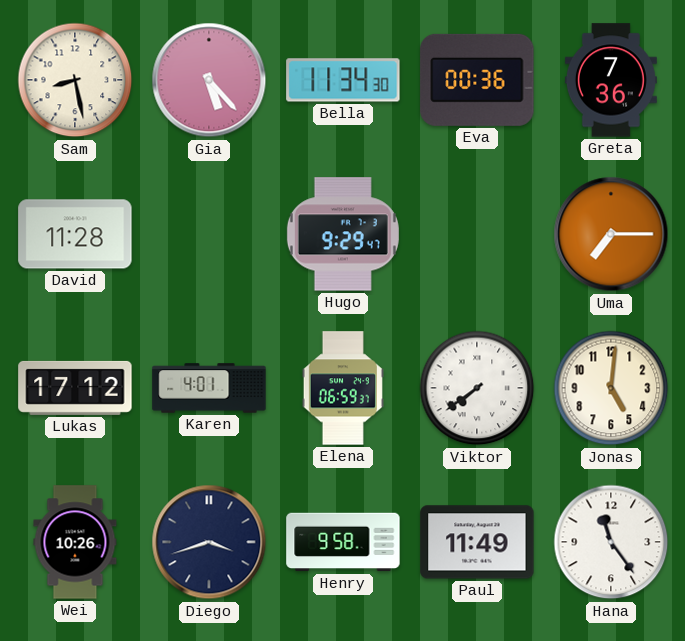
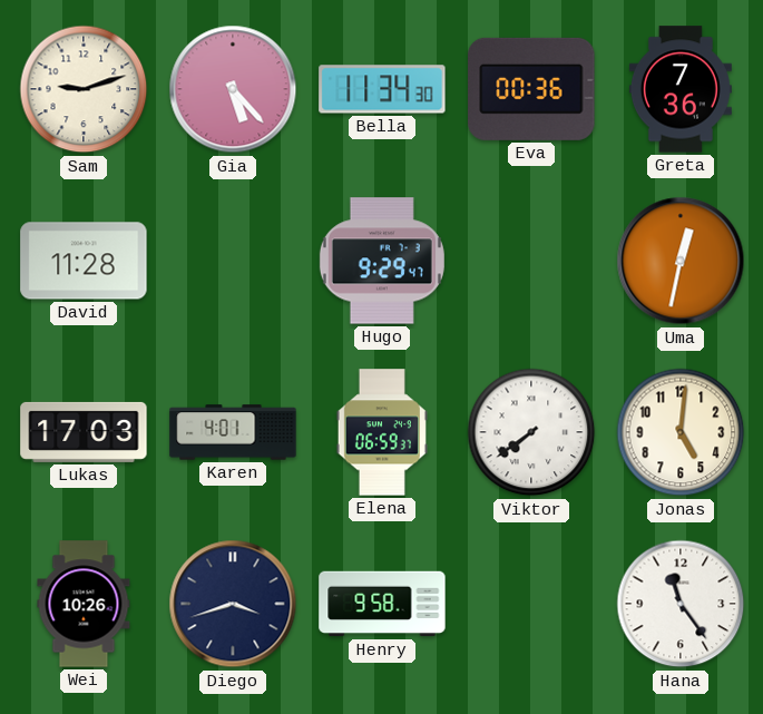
Sam: 8:28 -> 9:12
Uma: 7:15 -> 12:32
Lukas: 17:12 -> 17:03
Paul: 11:49 -> none
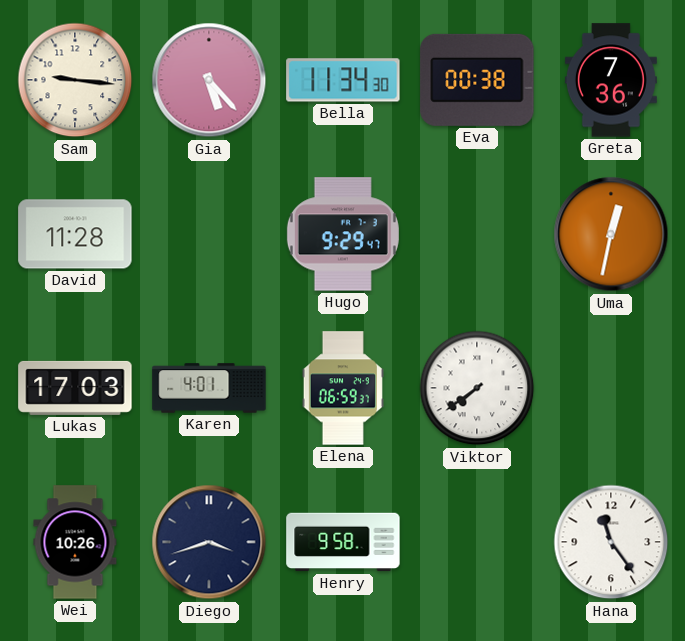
Sam: 9:12 -> 9:16
Eva: 00:36 -> 00:38
Jonas: 5:01 -> none
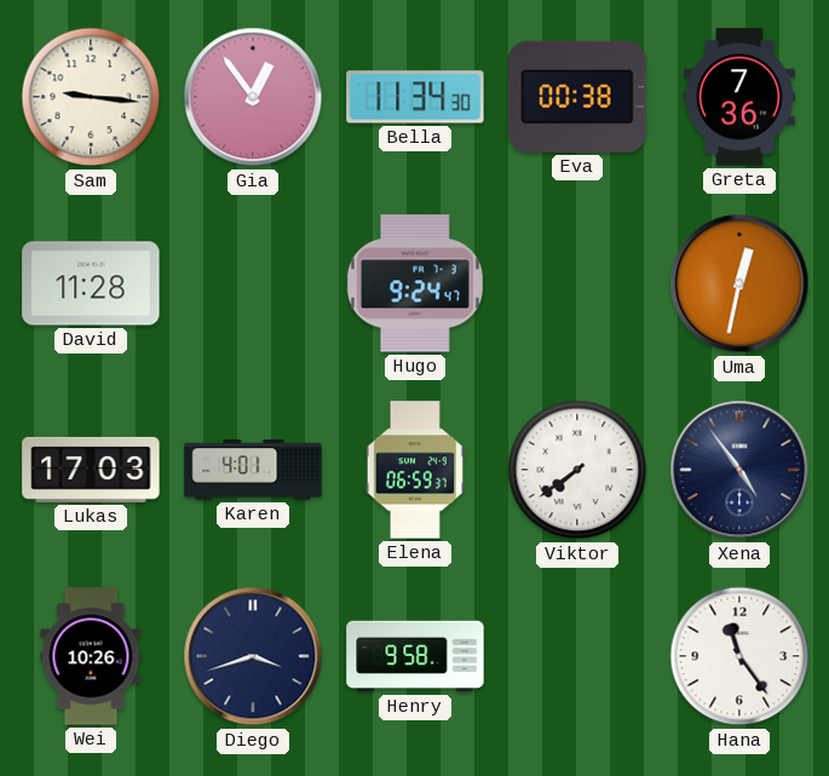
Gia: 5:23 -> 12:54
Hugo: 9:29 -> 9:24
Xena: none -> 4:54
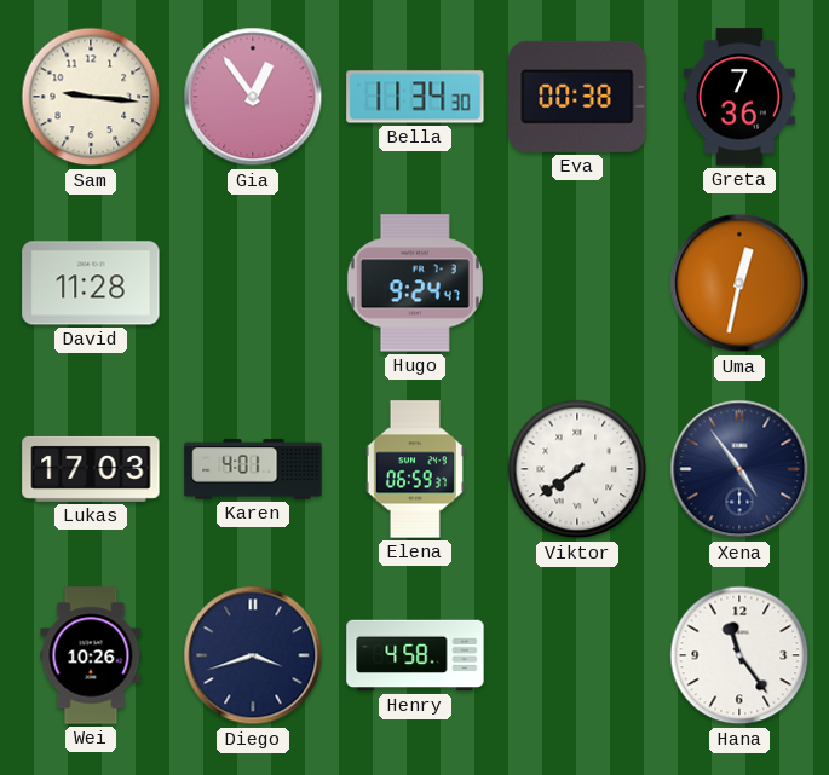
Henry: 9:58 -> 4:58
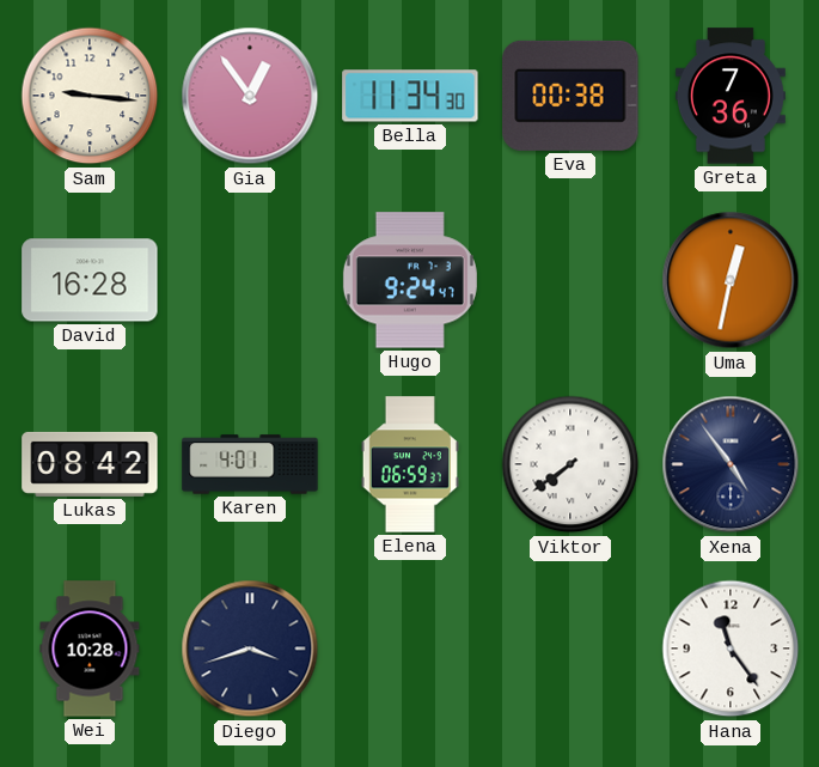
David: 11:28 -> 16:28
Lukas: 17:03 -> 08:42
Wei: 10:26 -> 10:28
Henry: 4:58 -> none
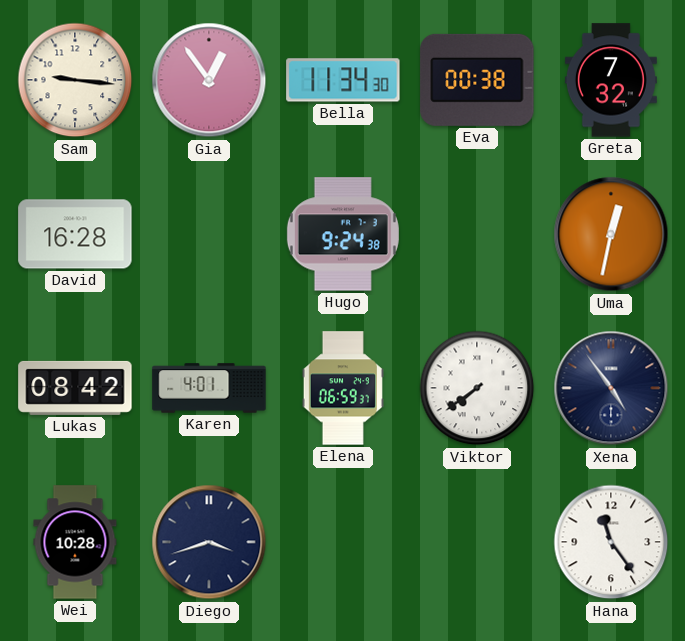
Greta: 7:36 -> 7:32
Hugo: 9:24:47 -> 9:24:38
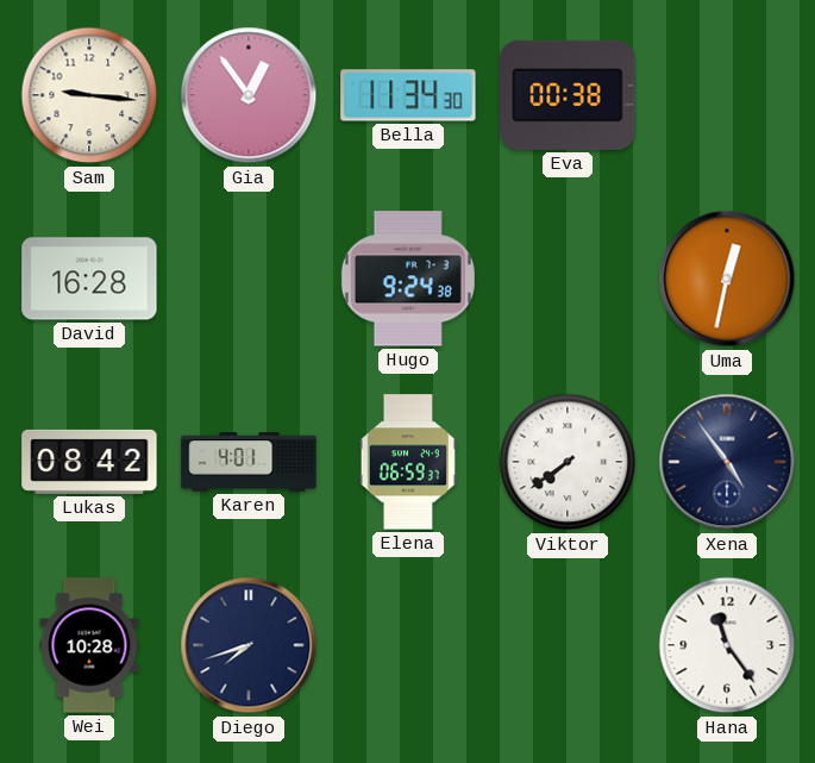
Greta: 7:32 -> none
Diego: 3:42 -> 7:42
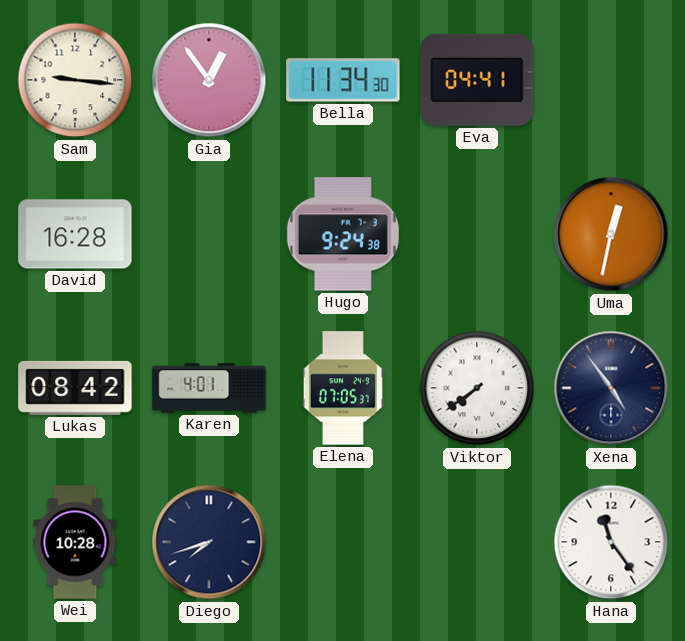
Eva: 00:38 -> 04:41
Elena: 06:59 -> 07:05
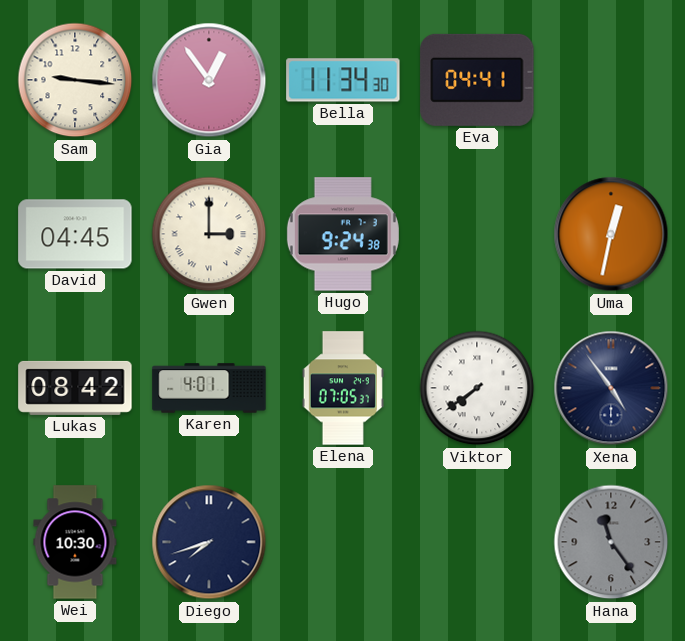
David: 16:28 -> 04:45
Gwen: none -> 3:00
Wei: 10:28 -> 10:30
Hana dial: white -> grey
